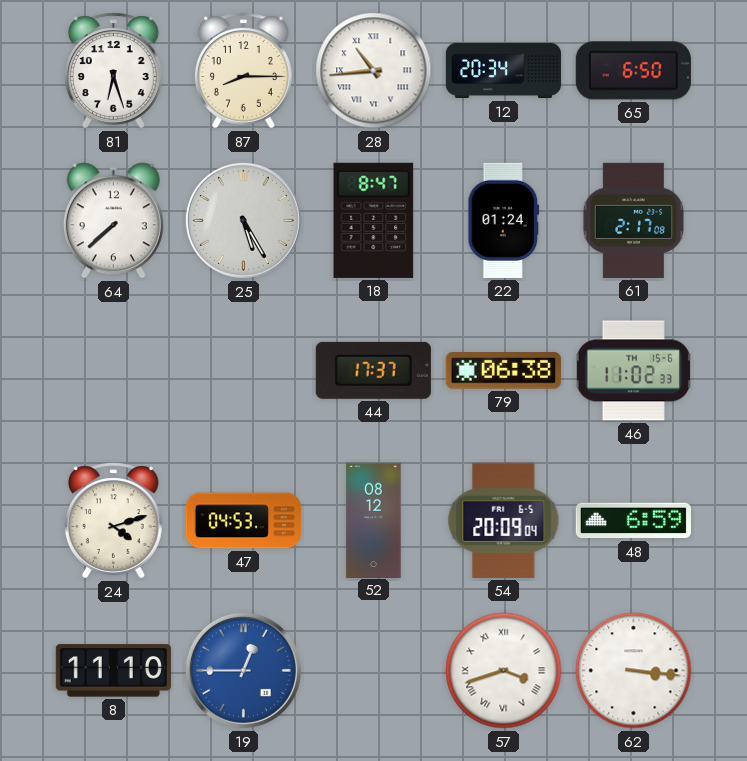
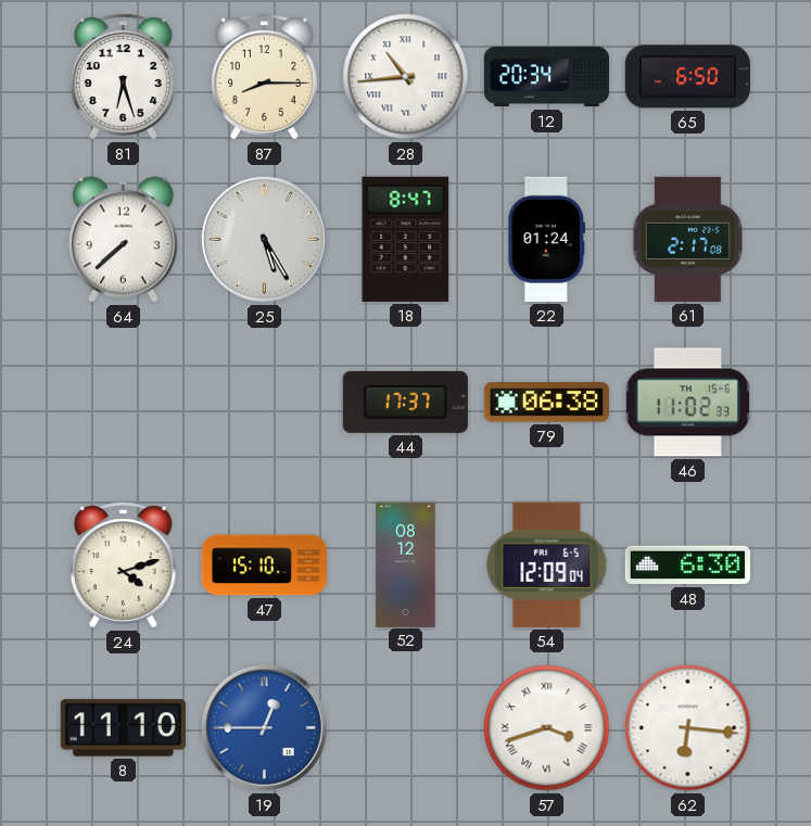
47: 04:53 -> 15:10
54: 20:09 -> 12:09
48: 6:59 -> 6:30
62: 3:16 -> 6:16
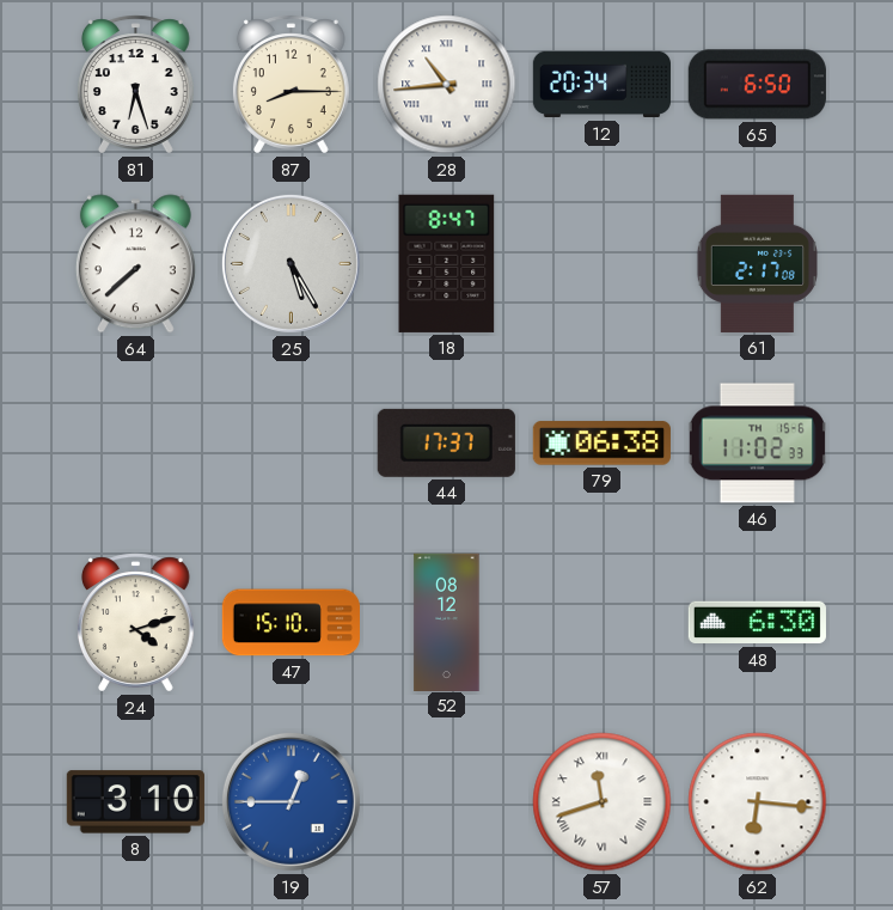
22: 01:24 -> none
54: 12:09 -> none
8: 11:10 -> 3:10
57: 3:42 -> 11:42
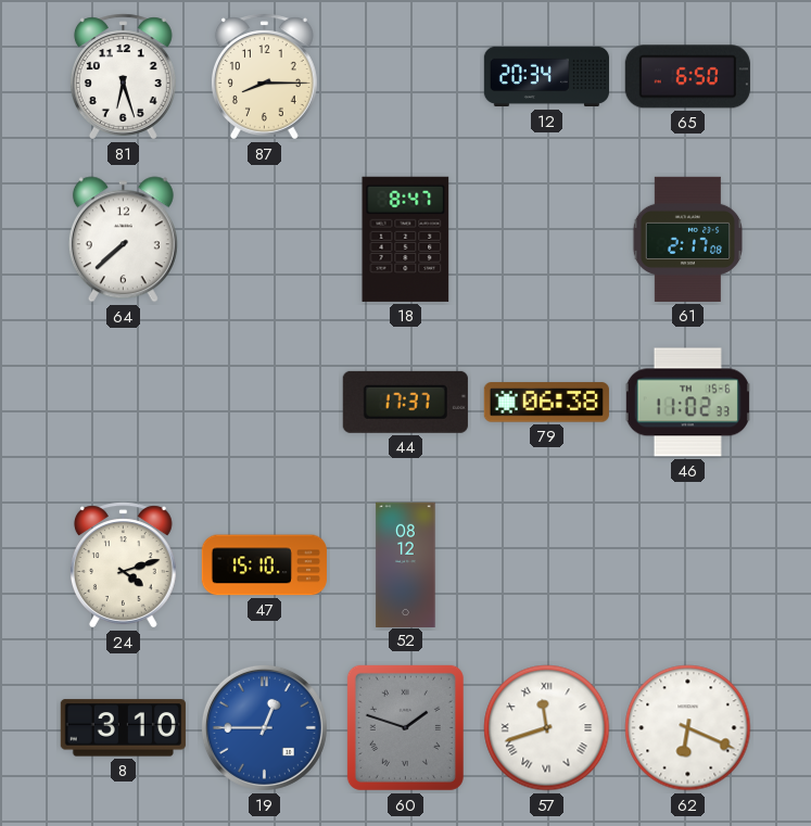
28: 10:44 -> none
25: 5:25 -> none
48: 6:30 -> none
60: none -> 1:48
62: 6:16 -> 6:19
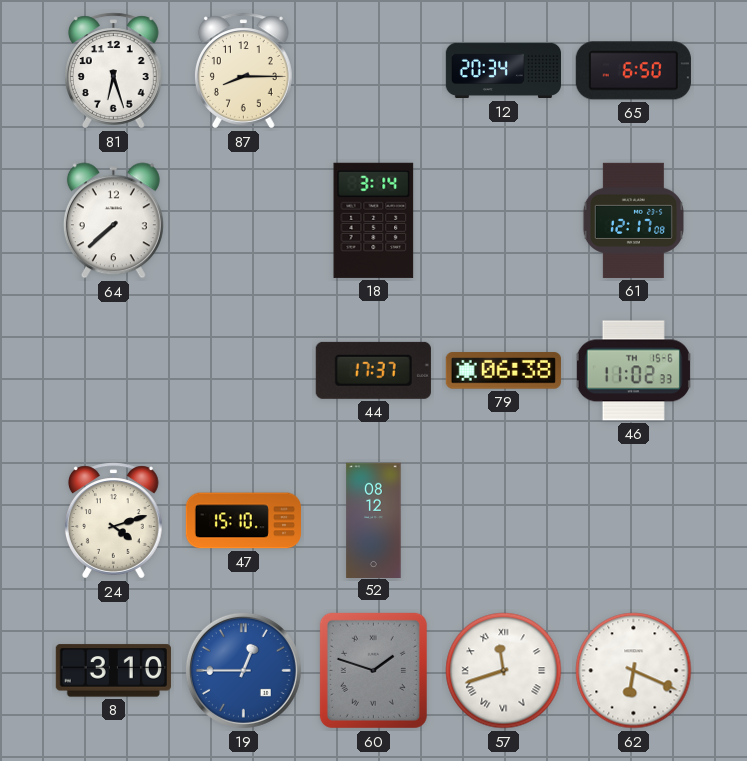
18: 8:47 -> 3:14
61: 2:17 -> 12:17
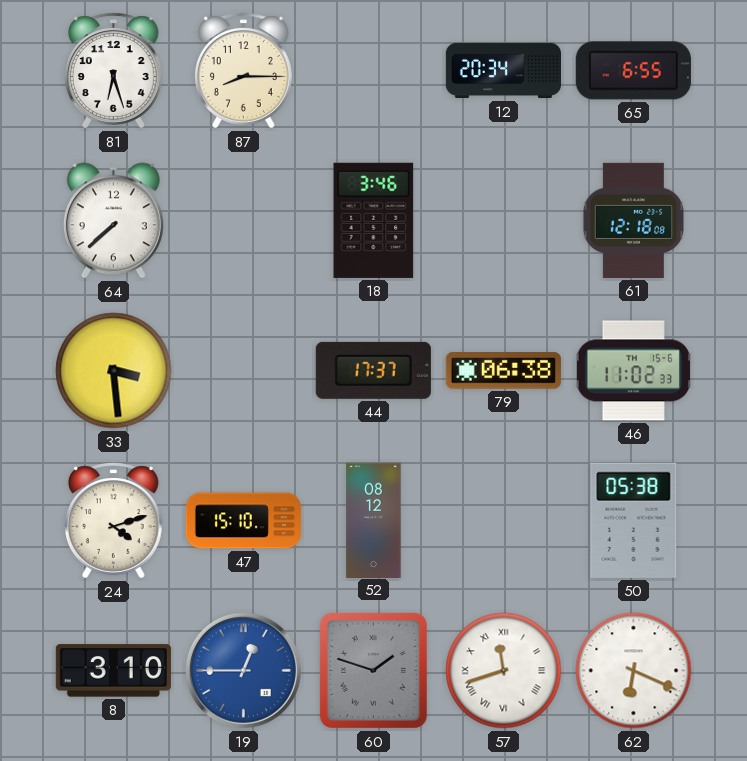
65: 6:50 -> 6:55
18: 3:14 -> 3:46
61: 12:17 -> 12:18
33: none -> 3:29
50: none -> 05:38
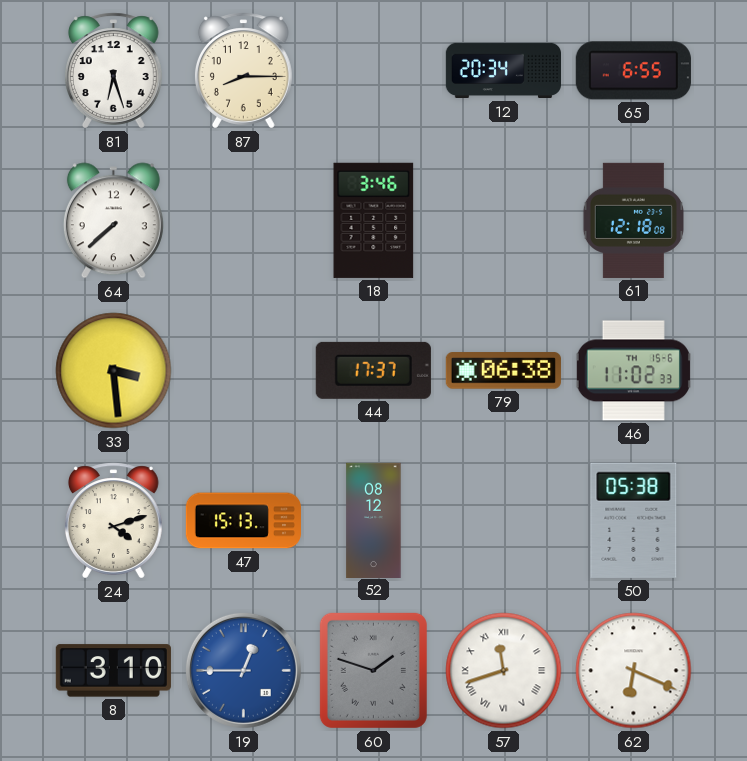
47: 15:10 -> 15:13
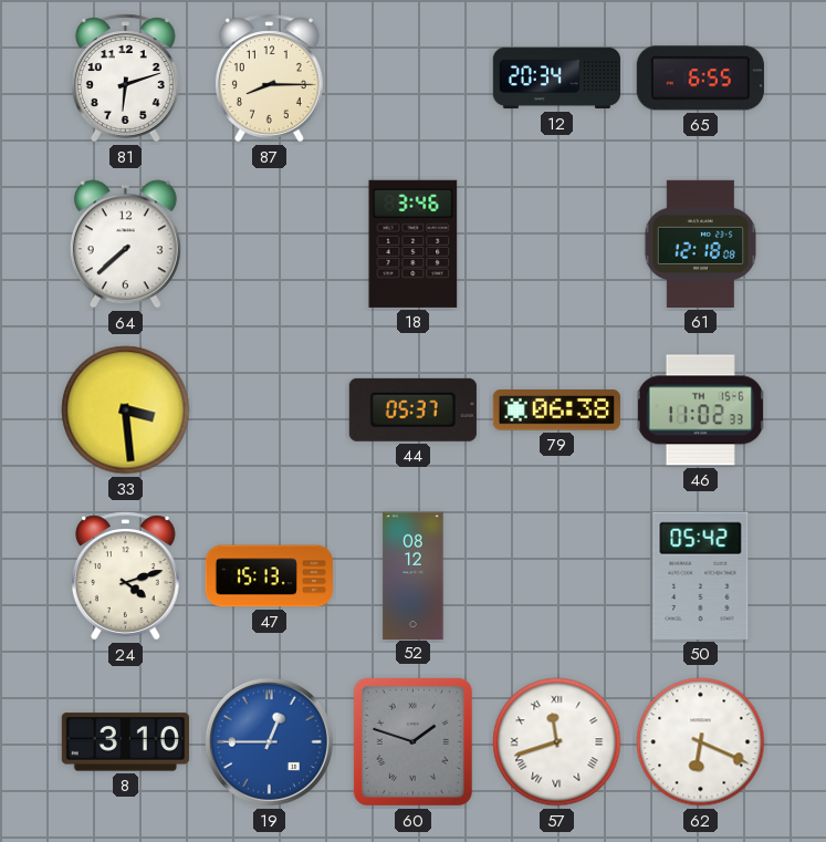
81: 6:27 -> 6:12
44: 17:37 -> 05:37
50: 05:38 -> 05:42
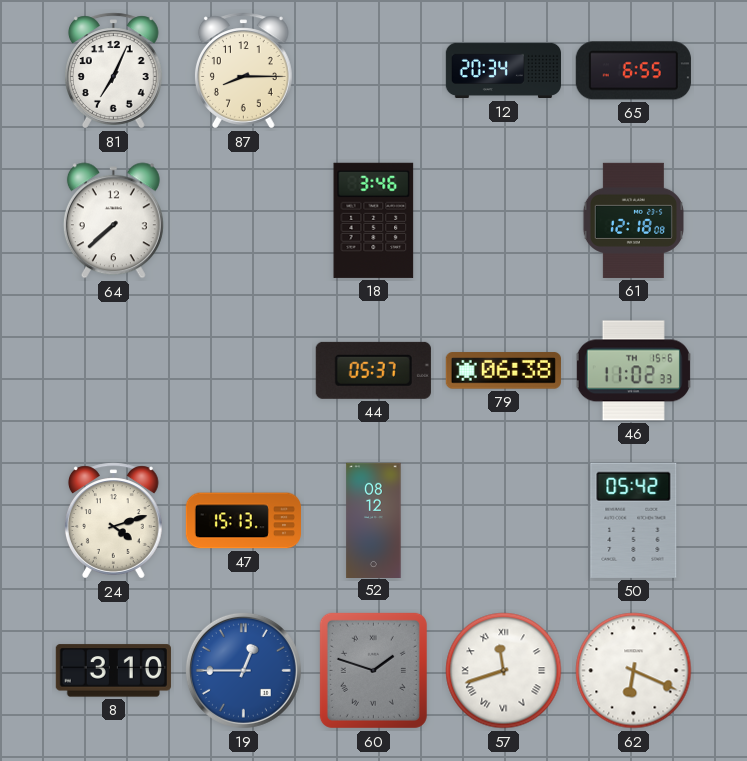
81: 6:12 -> 7:04
33: 3:29 -> none
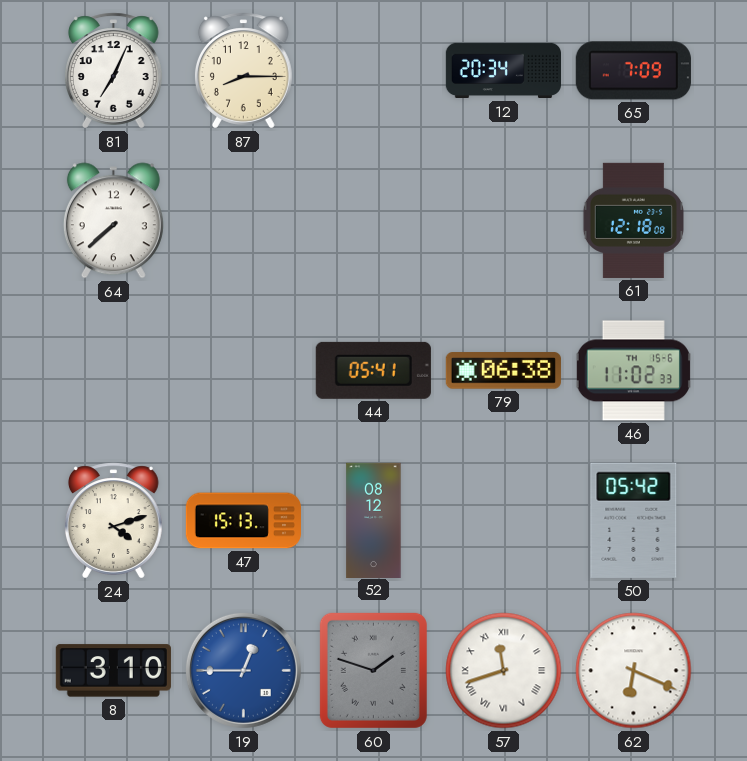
65: 6:55 -> 7:09
18: 3:46 -> none
44: 05:37 -> 05:41
